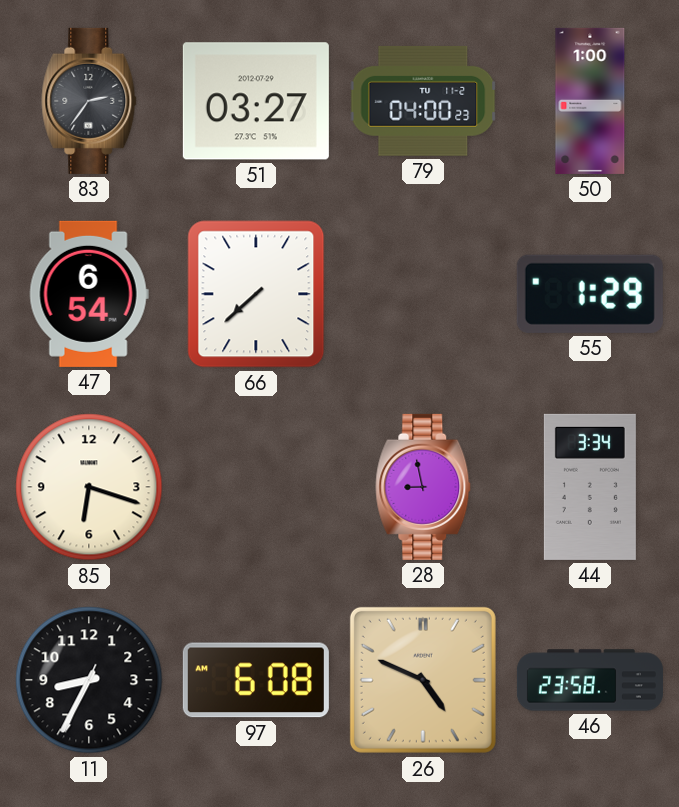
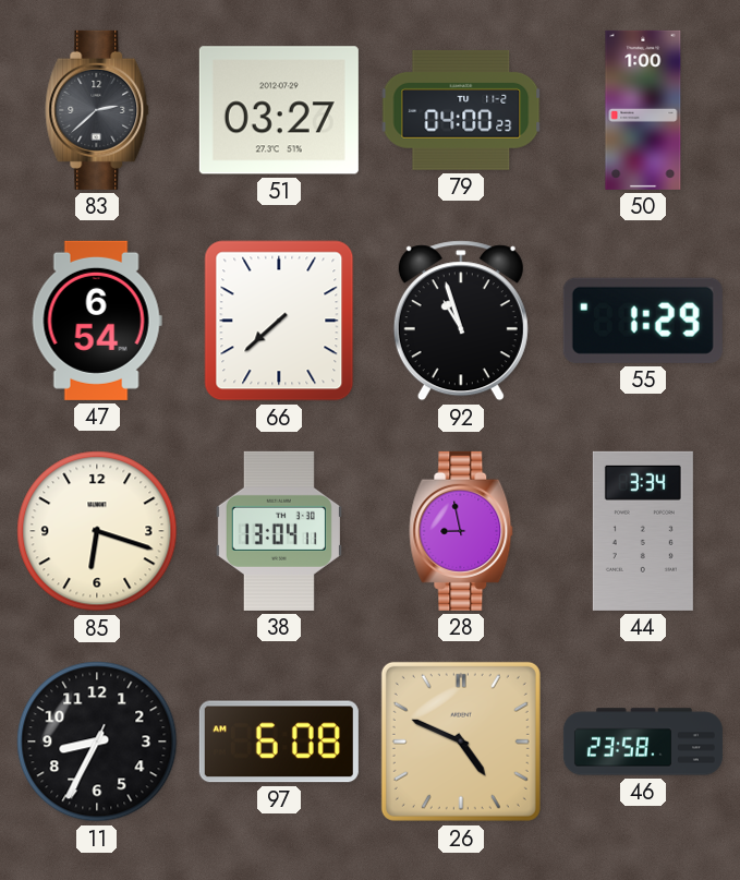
83: 2:36 -> 2:38
92: none -> 10:57
38: none -> 13:04
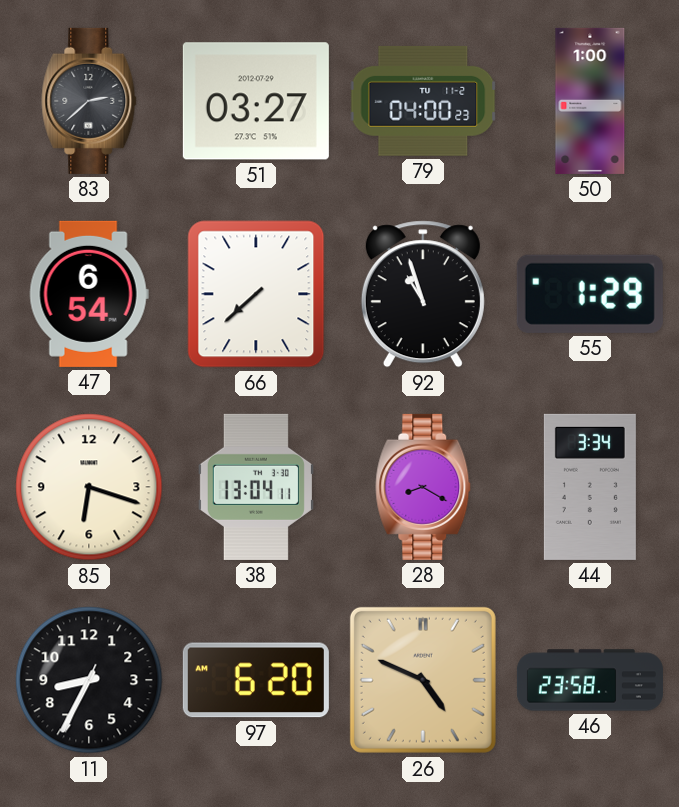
28: 8:58 -> 8:20
97: 6:08 -> 6:20
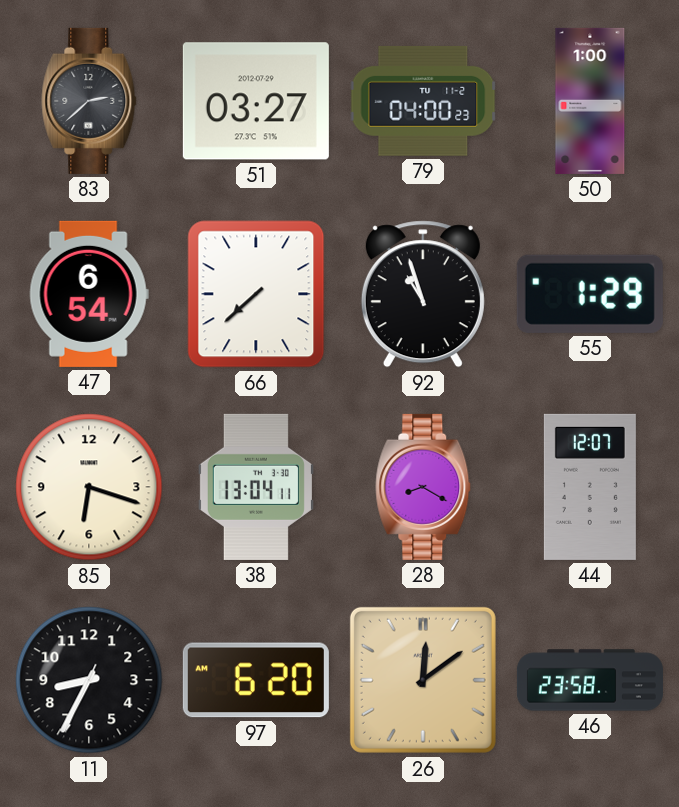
44: 3:34 -> 12:07
26: 4:49 -> 12:09
